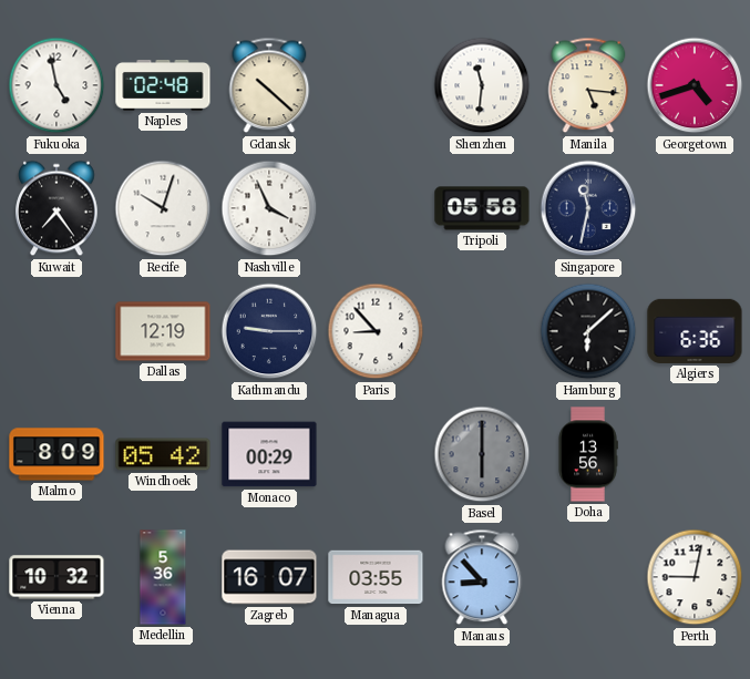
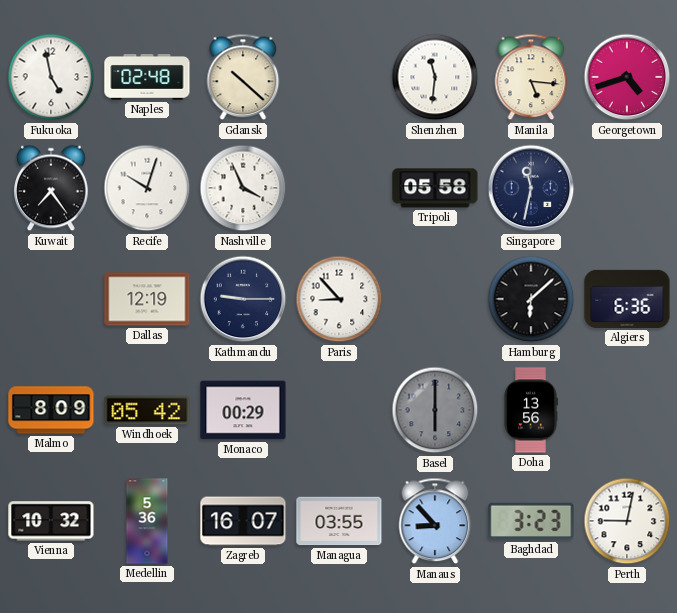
Baghdad: none -> 3:23
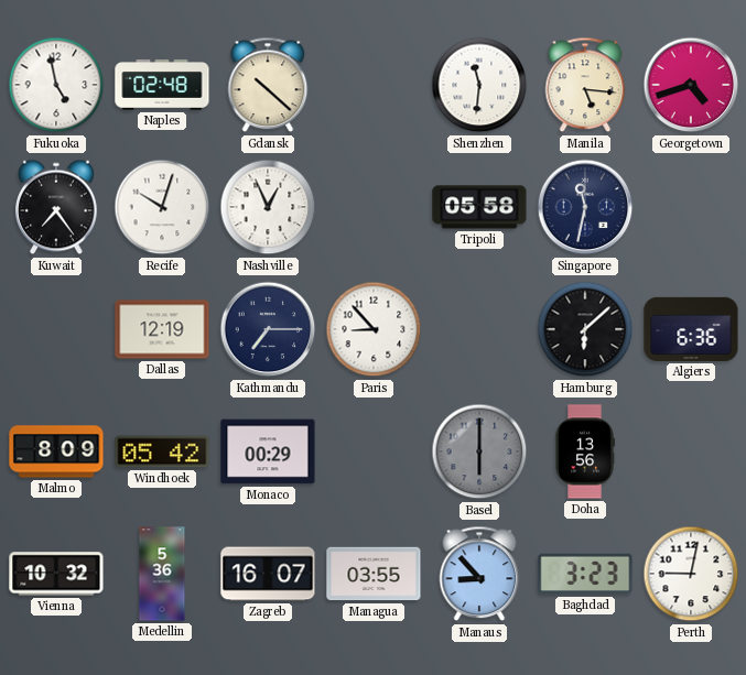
Nashville: 3:56 -> 12:56
Kathmandu: 9:15 -> 7:15
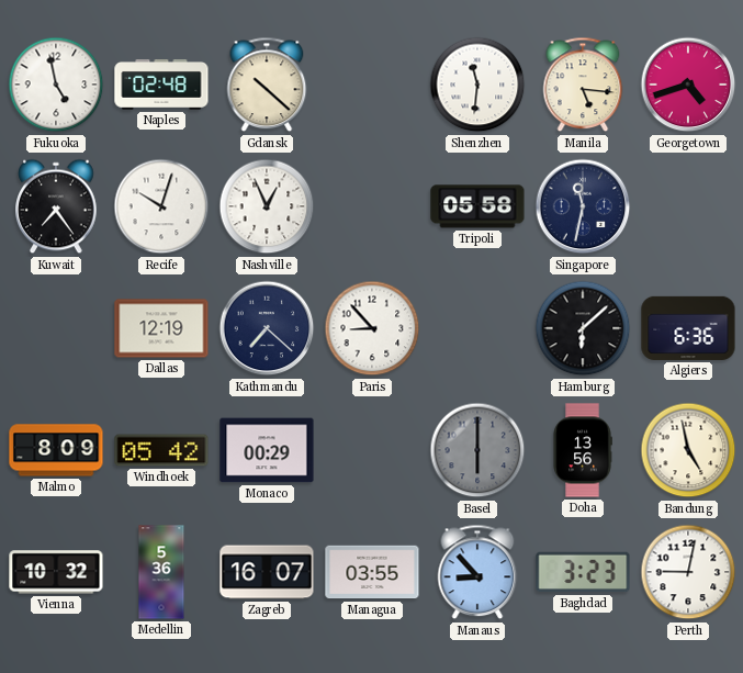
Kathmandu: 7:15 -> 7:22
Bandung: none -> 4:58
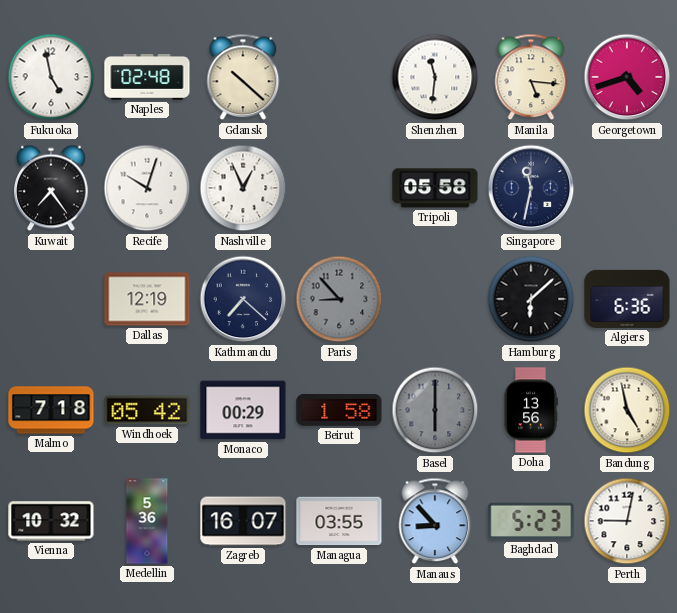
Paris dial: white -> grey
Malmo: 8:09 -> 7:18
Beirut: none -> 1:58
Baghdad: 3:23 -> 5:23
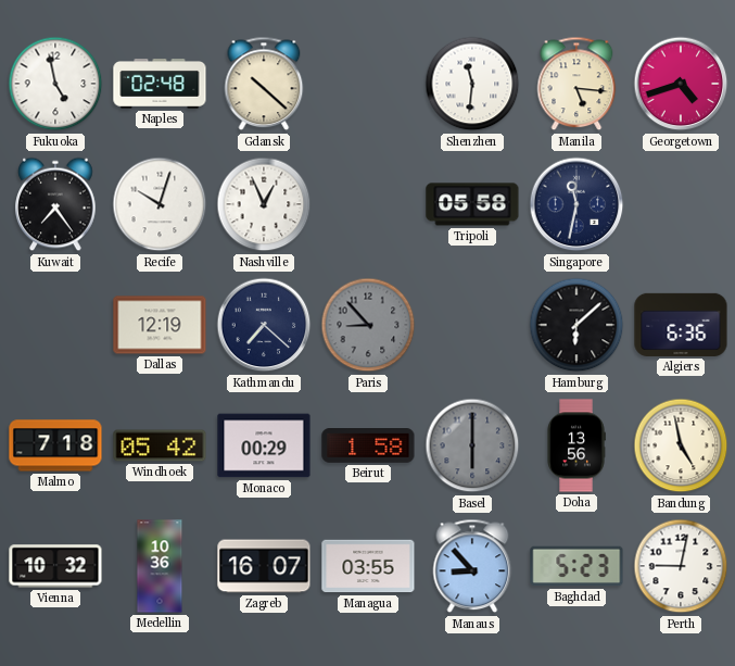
Medellin: 5:36 -> 10:36
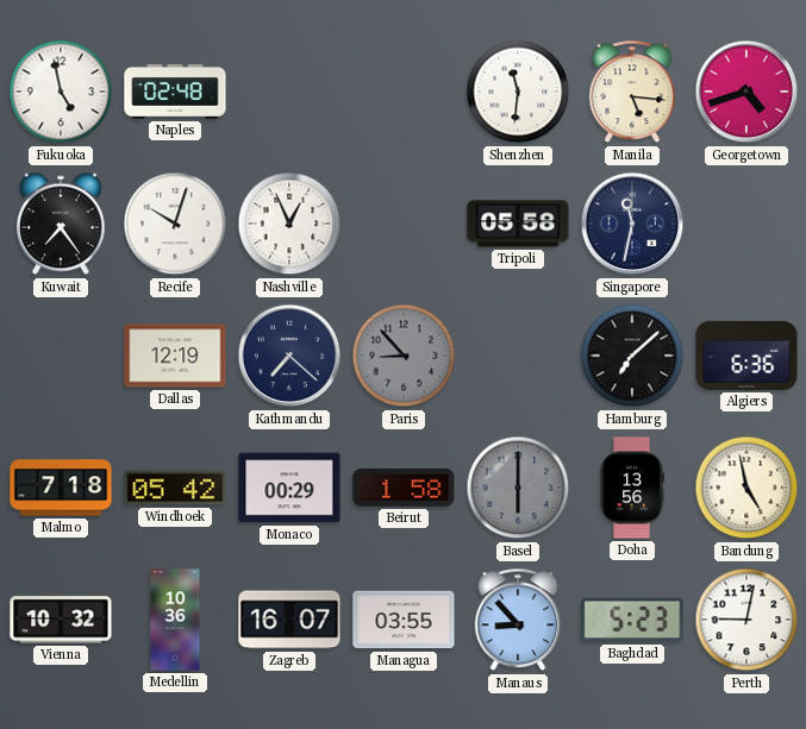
Gdansk: 10:22 -> none
Hamburg: 6:08 -> 7:08
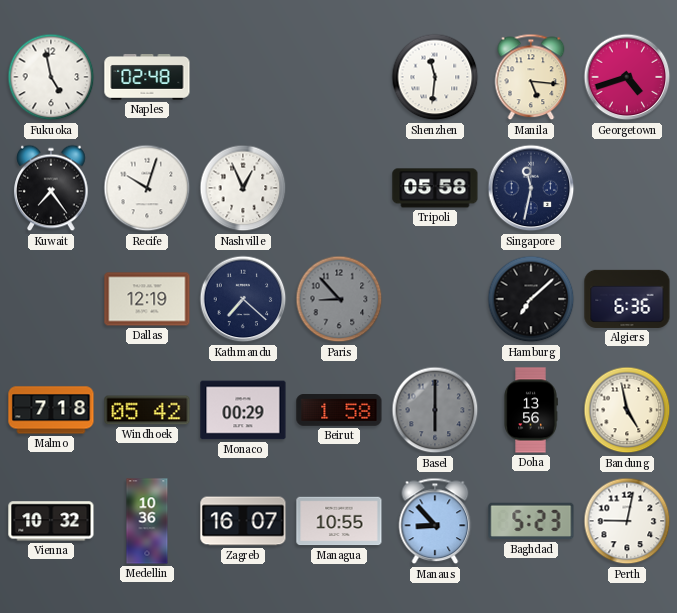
Managua: 03:55 -> 10:55
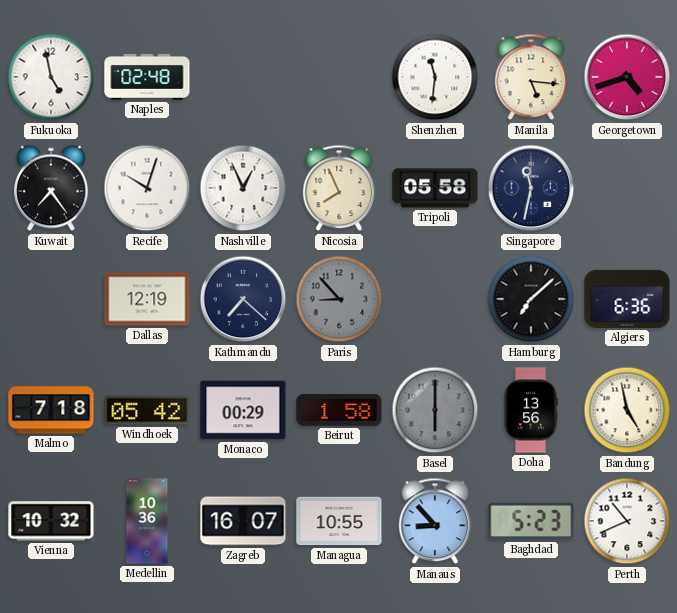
Nicosia: none -> 7:56
Perth: 9:02 -> 10:41
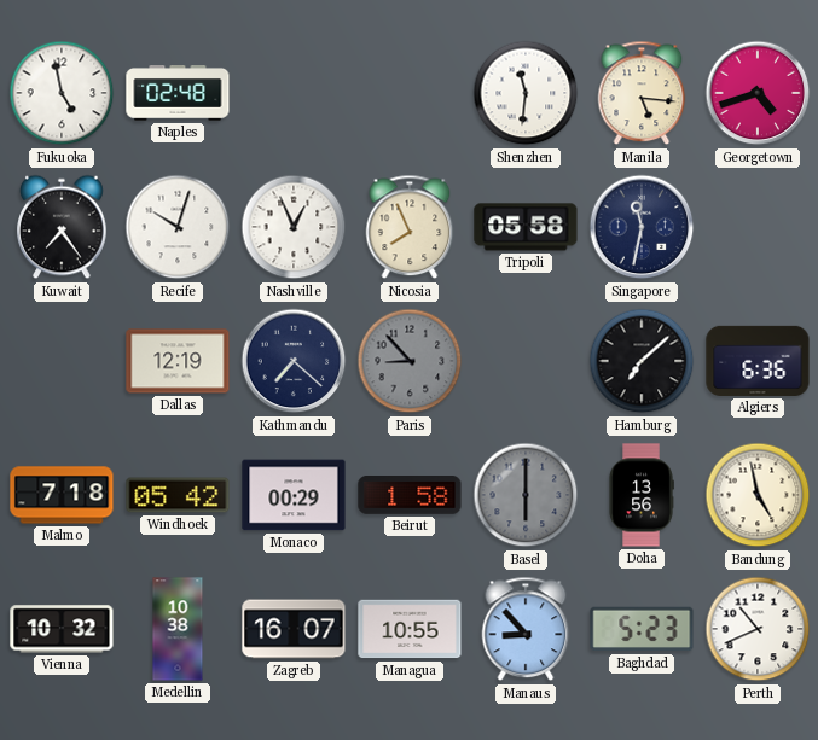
Medellin: 10:36 -> 10:38
